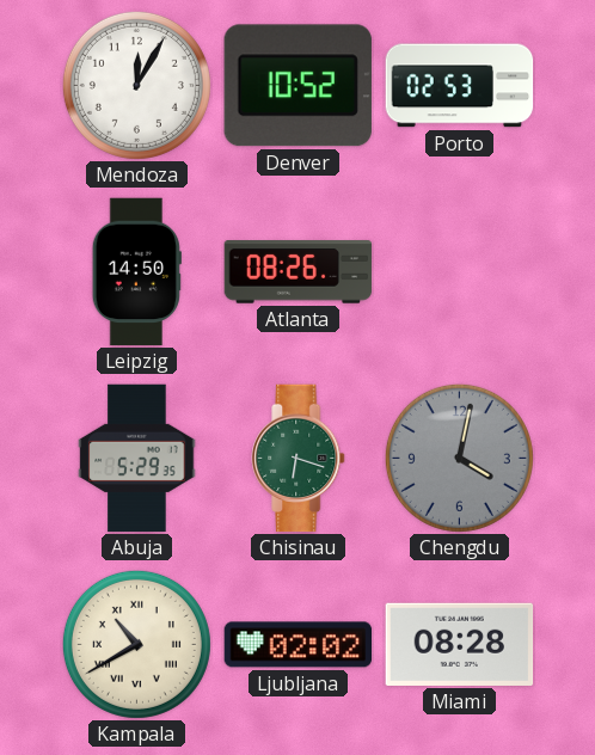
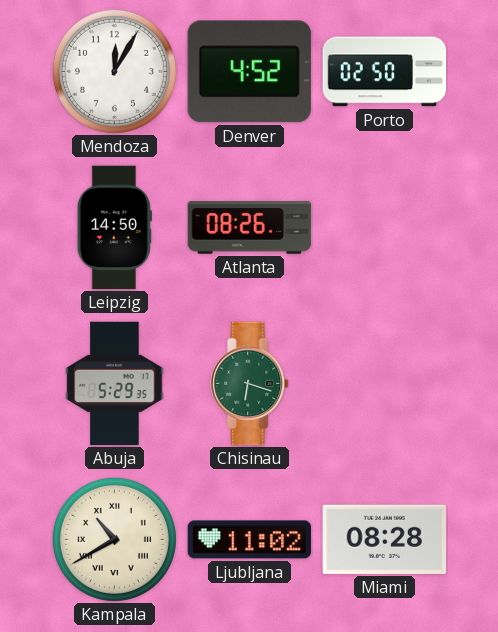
Denver: 10:52 -> 4:52
Porto: 02:53 -> 02:50
Chengdu: 4:02 -> none
Ljubljana: 02:02 -> 11:02
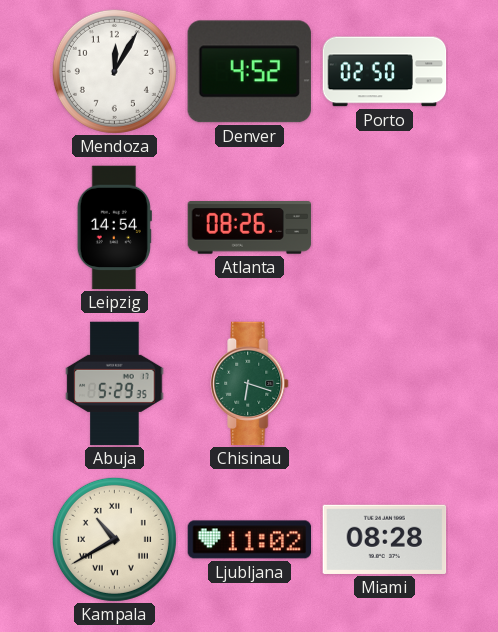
Leipzig: 14:50 -> 14:54
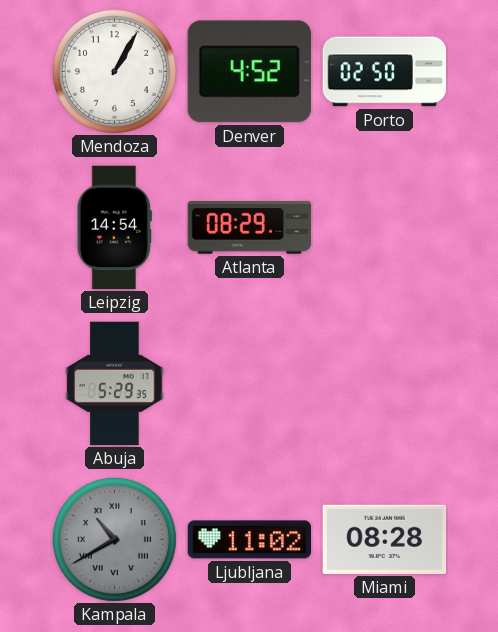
Mendoza: 12:05 -> 1:05
Atlanta: 08:26 -> 08:29
Chisinau: 6:18 -> none
Kampala dial: cream -> grey
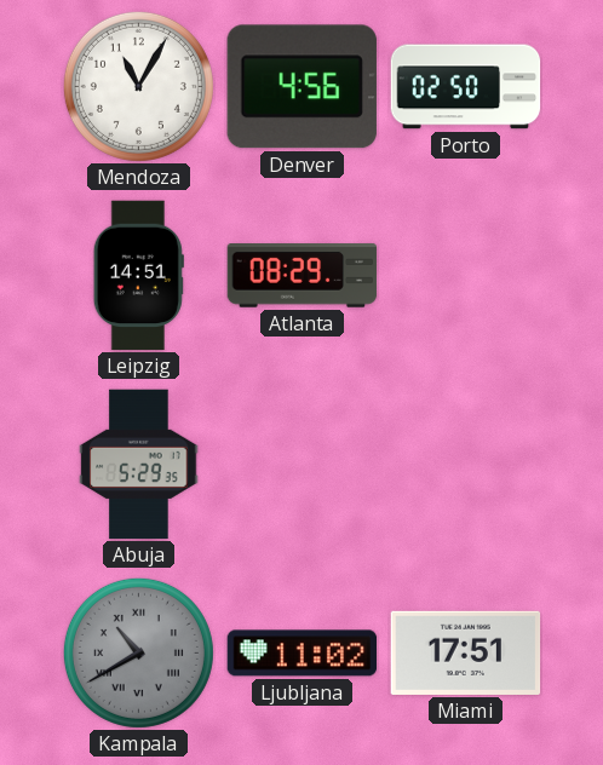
Mendoza: 1:05 -> 11:05
Denver: 4:52 -> 4:56
Leipzig: 14:54 -> 14:51
Miami: 08:28 -> 17:51
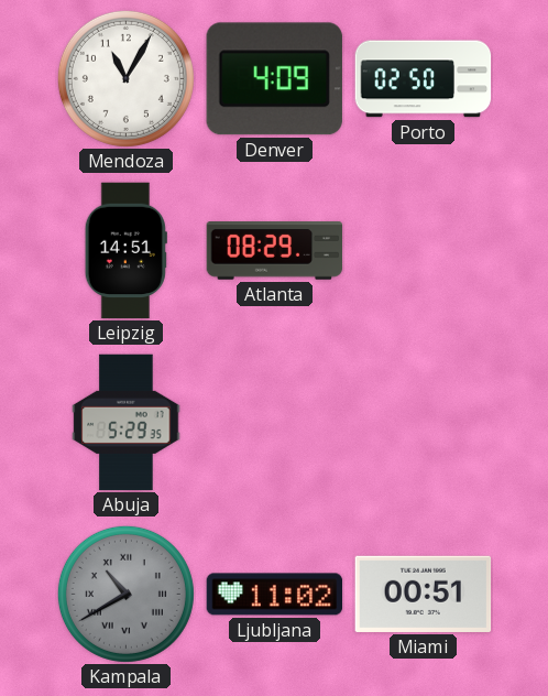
Denver: 4:56 -> 4:09
Miami: 17:51 -> 00:51
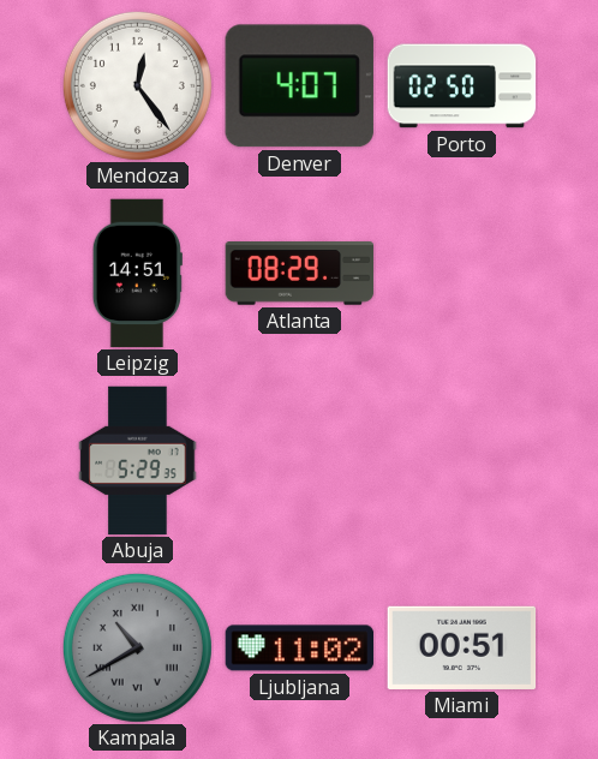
Mendoza: 11:05 -> 12:24
Denver: 4:09 -> 4:07
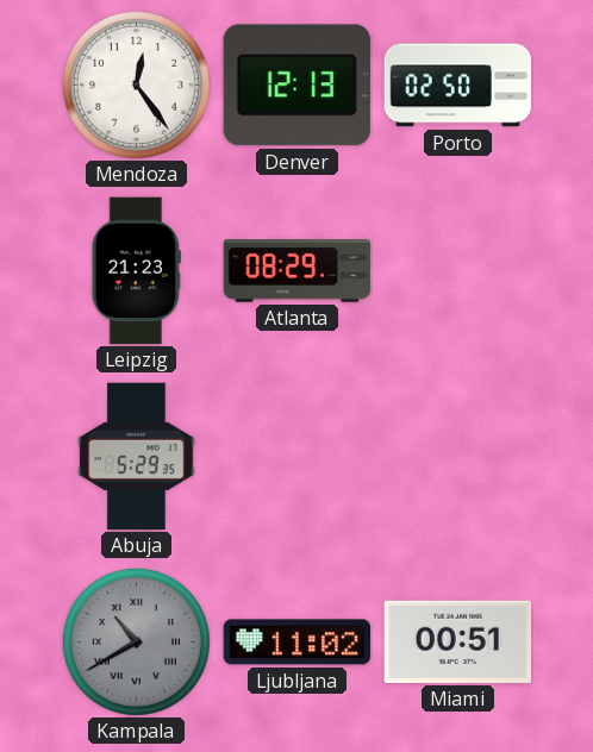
Denver: 4:07 -> 12:13
Leipzig: 14:51 -> 21:23
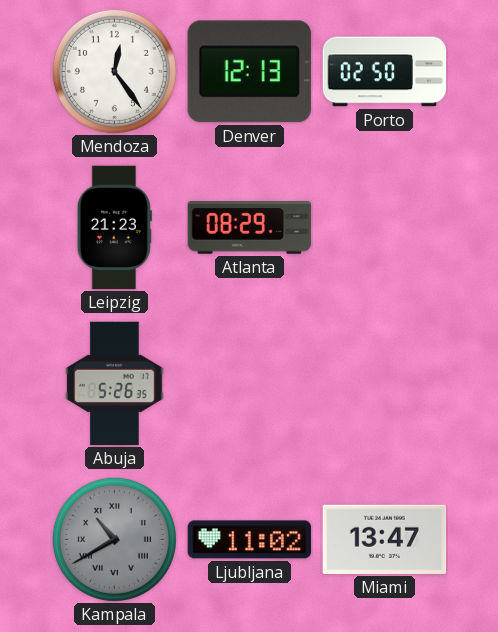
Abuja: 5:29 -> 5:26
Miami: 00:51 -> 13:47
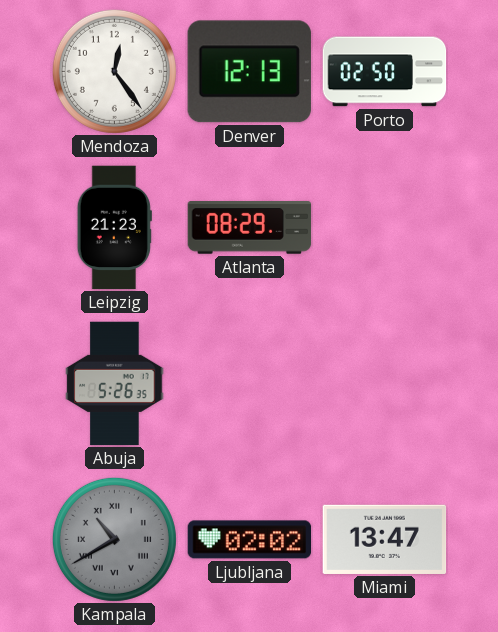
Ljubljana: 11:02 -> 02:02
